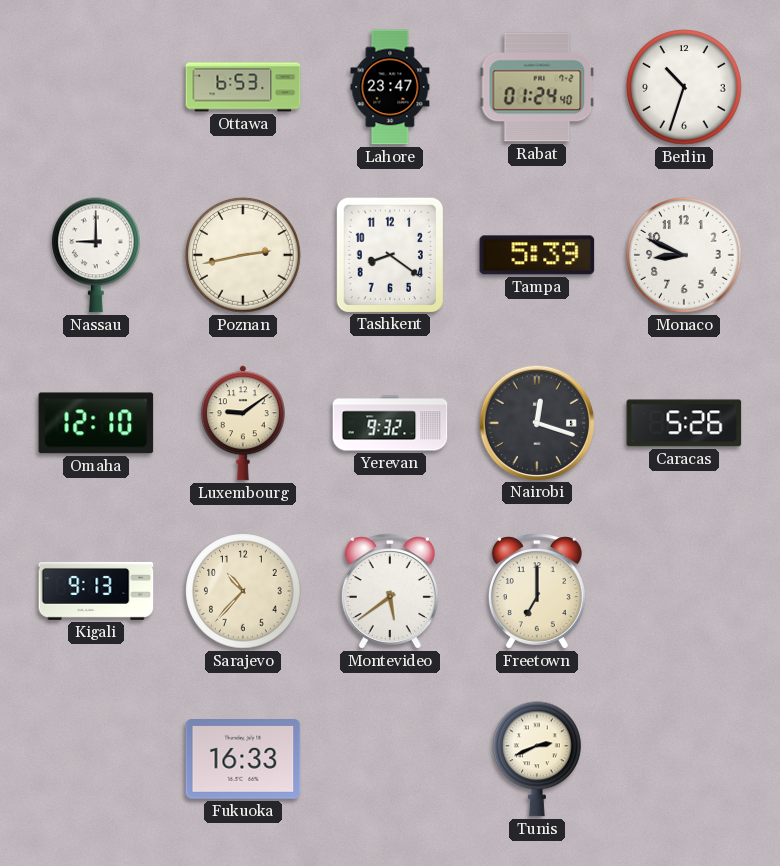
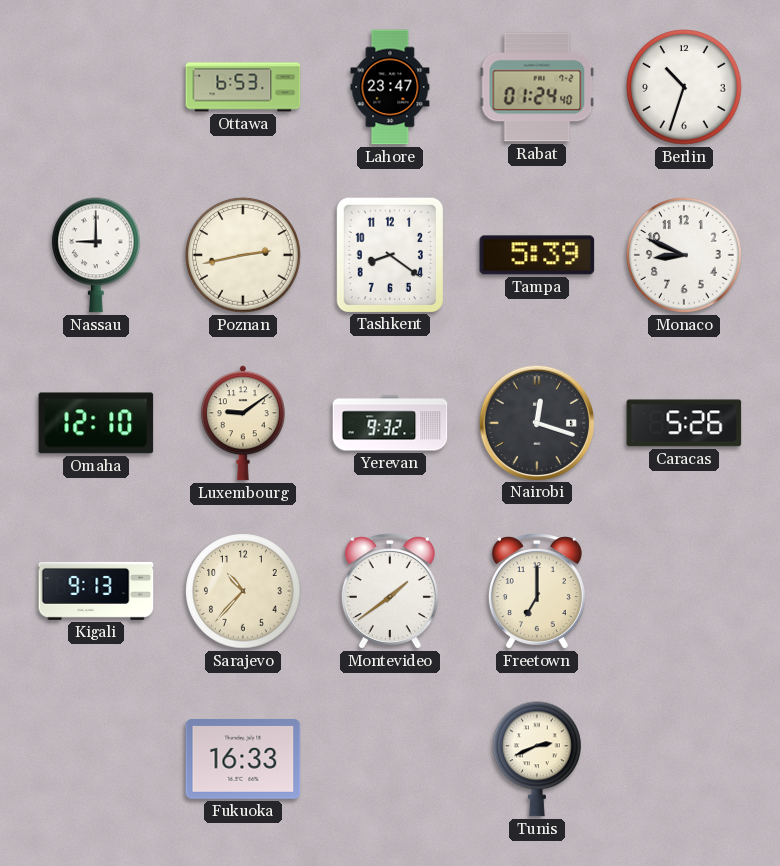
Montevideo: 5:39 -> 1:39
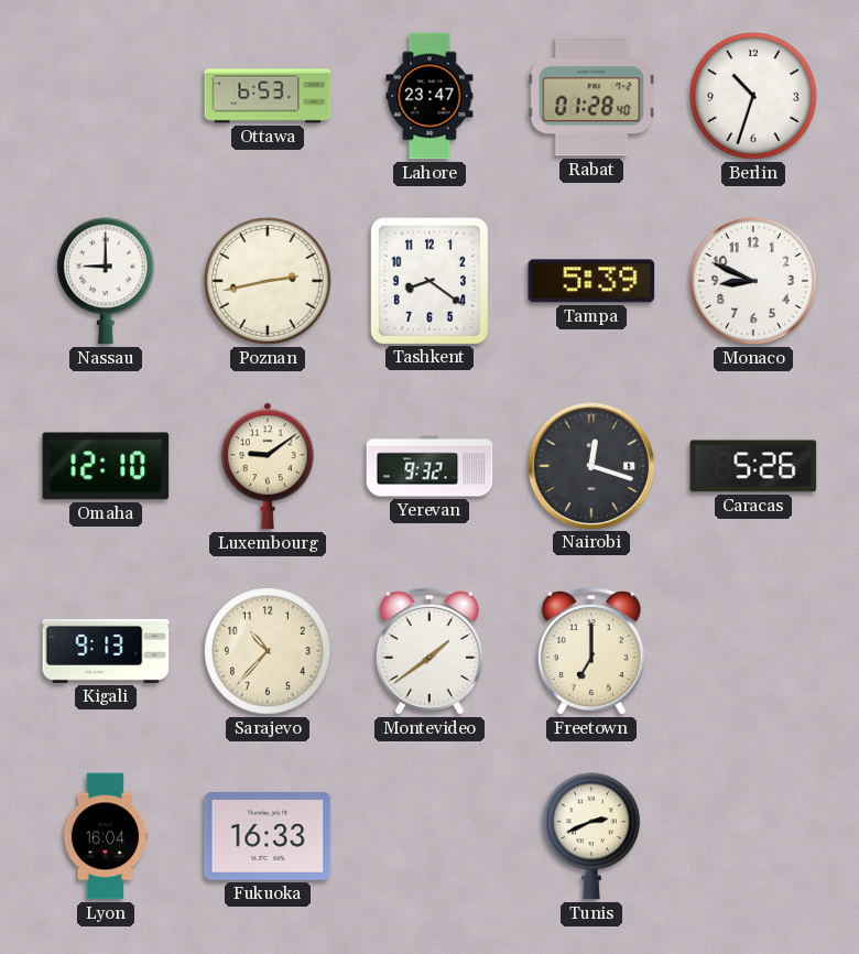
Rabat: 01:24 -> 01:28
Lyon: none -> 16:04
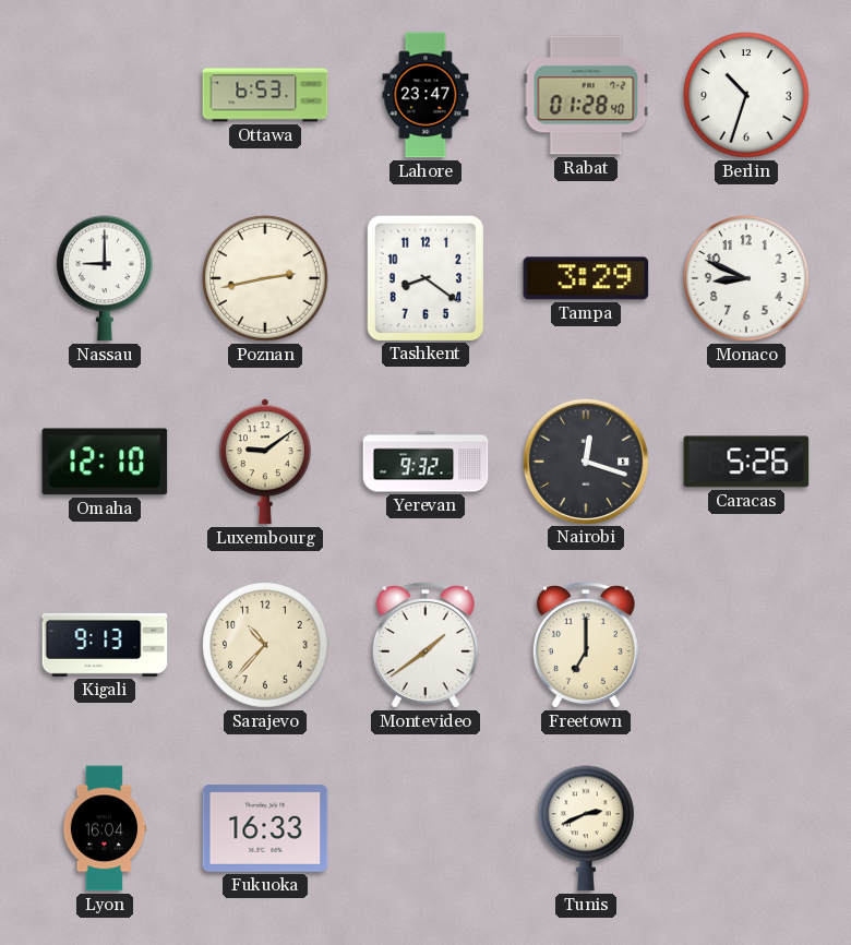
Tampa: 5:39 -> 3:29
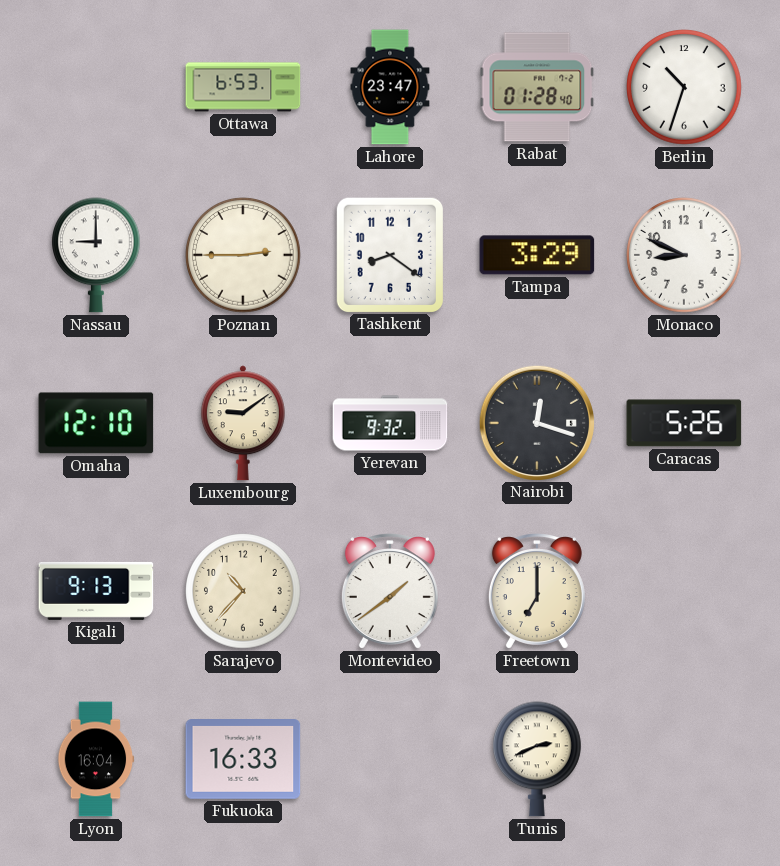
Poznan: 2:43 -> 2:45
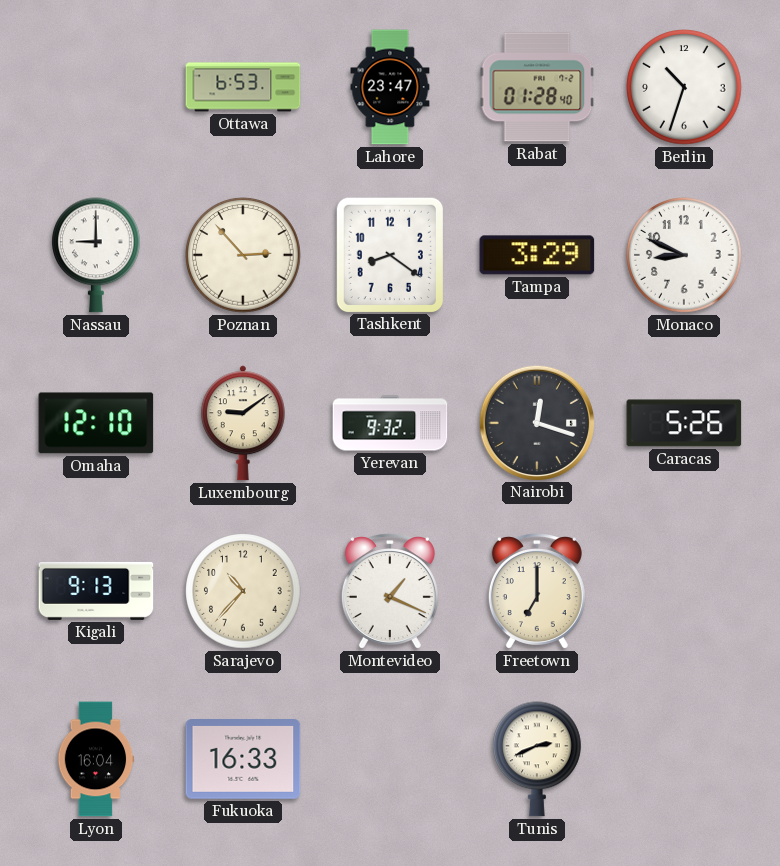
Poznan: 2:45 -> 2:53
Montevideo: 1:39 -> 1:19
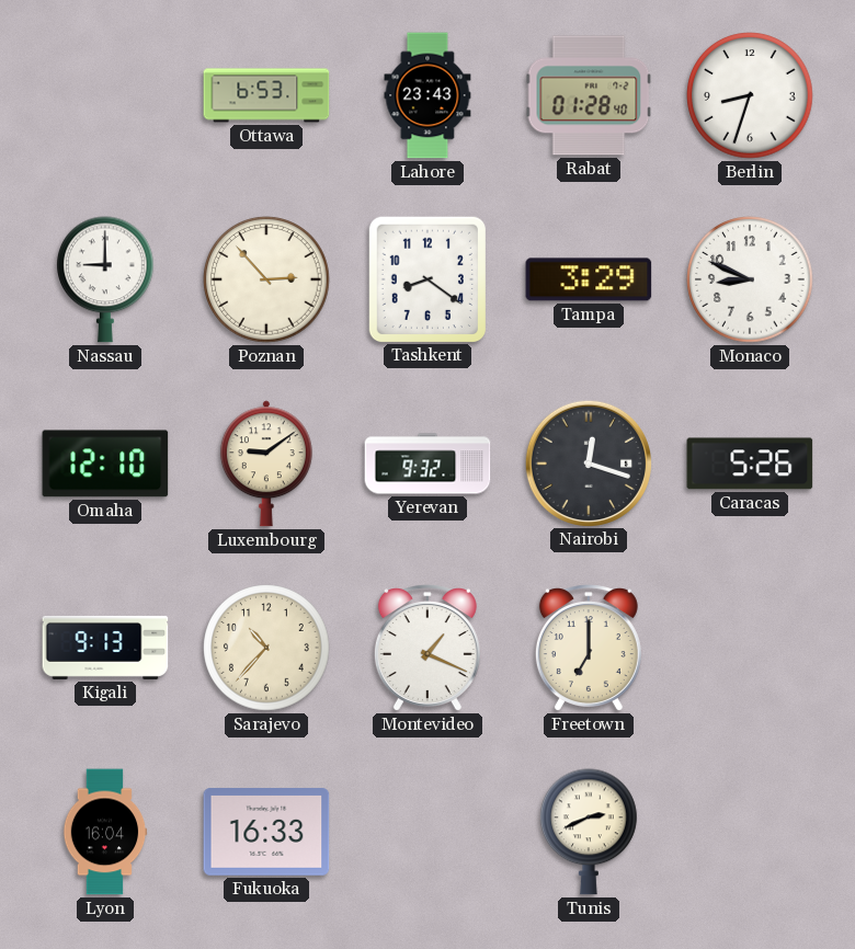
Lahore: 23:47 -> 23:43
Berlin: 10:33 -> 8:33
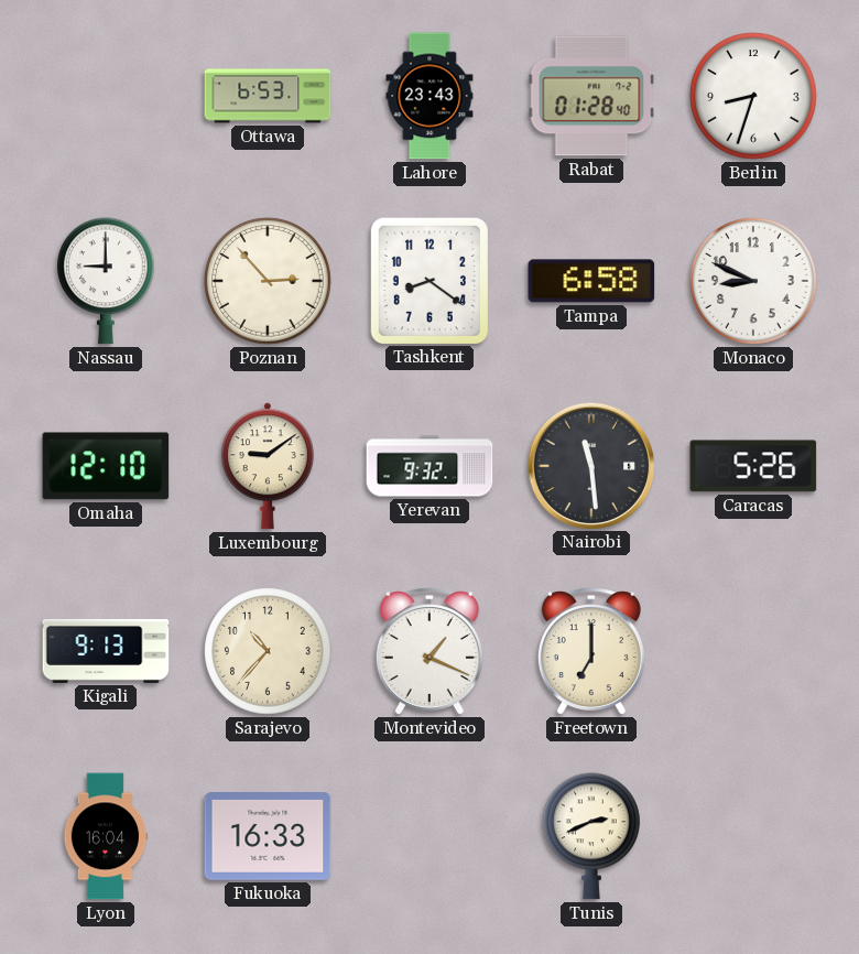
Tampa: 3:29 -> 6:58
Nairobi: 12:18 -> 11:29
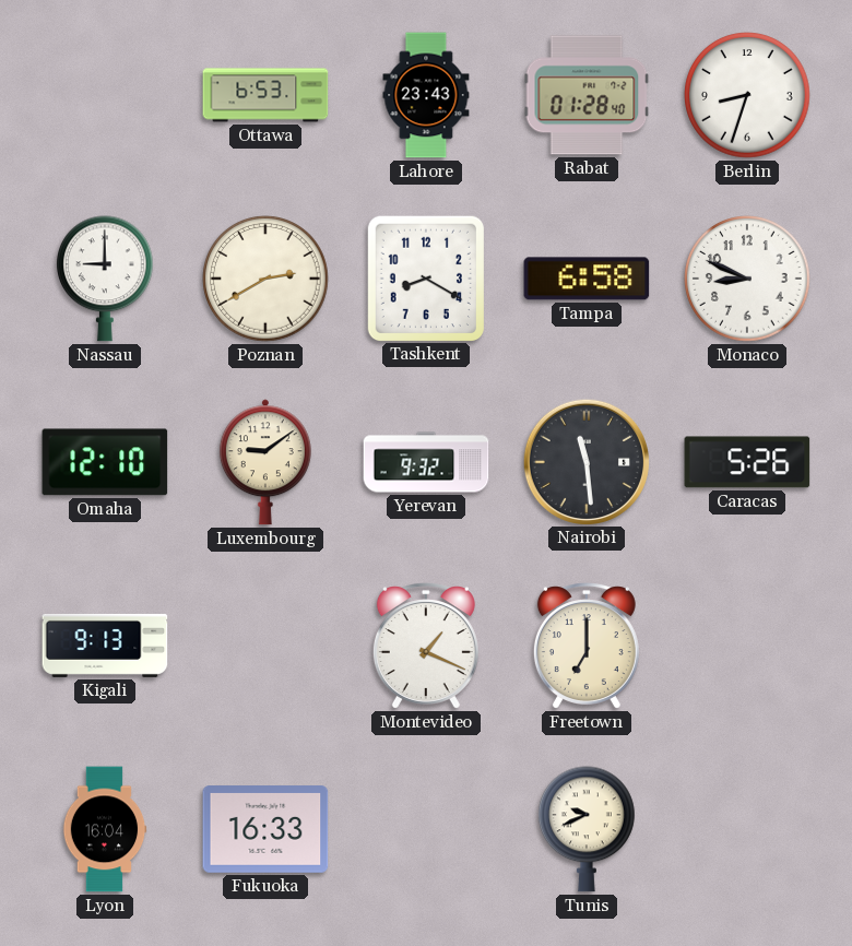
Poznan: 2:53 -> 2:40
Tashkent: 8:21 -> 8:20
Sarajevo: 10:37 -> none
Tunis: 2:41 -> 9:41
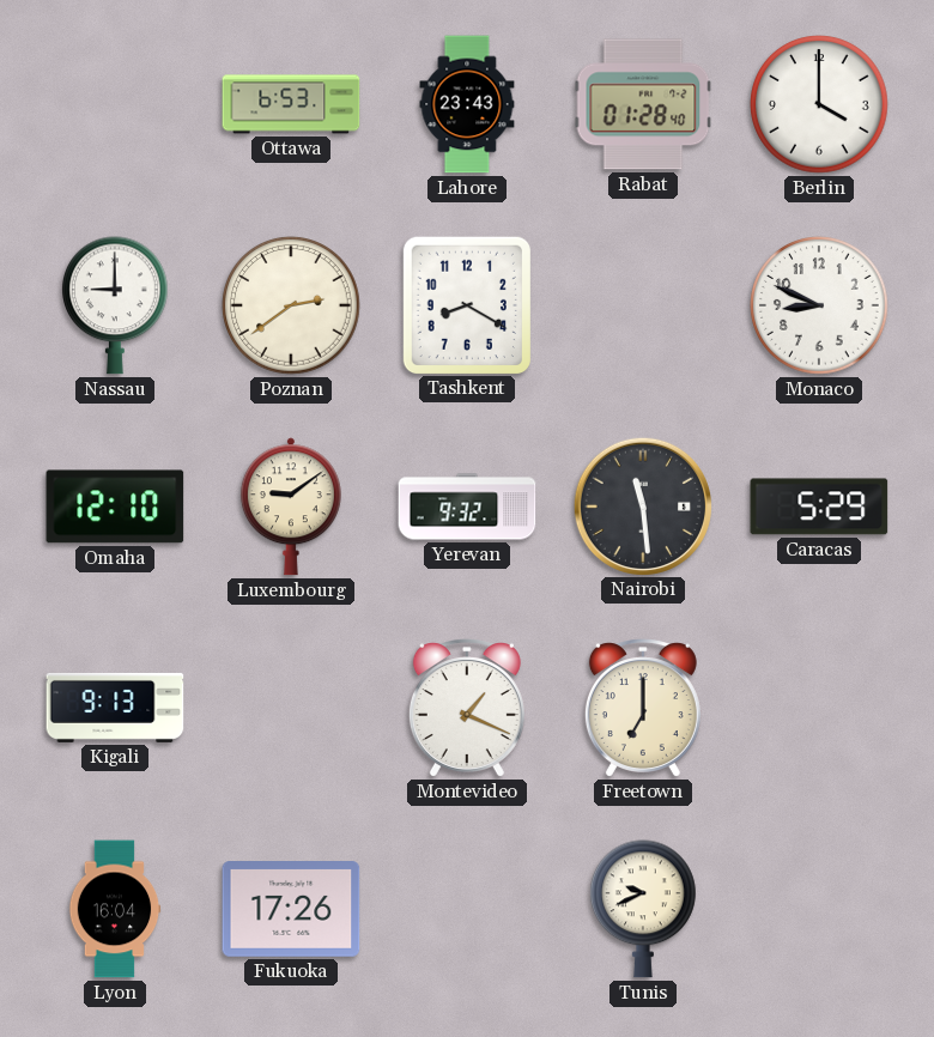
Berlin: 8:33 -> 4:00
Poznan: 2:40 -> 2:39
Tampa: 6:58 -> none
Caracas: 5:26 -> 5:29
Fukuoka: 16:33 -> 17:26
